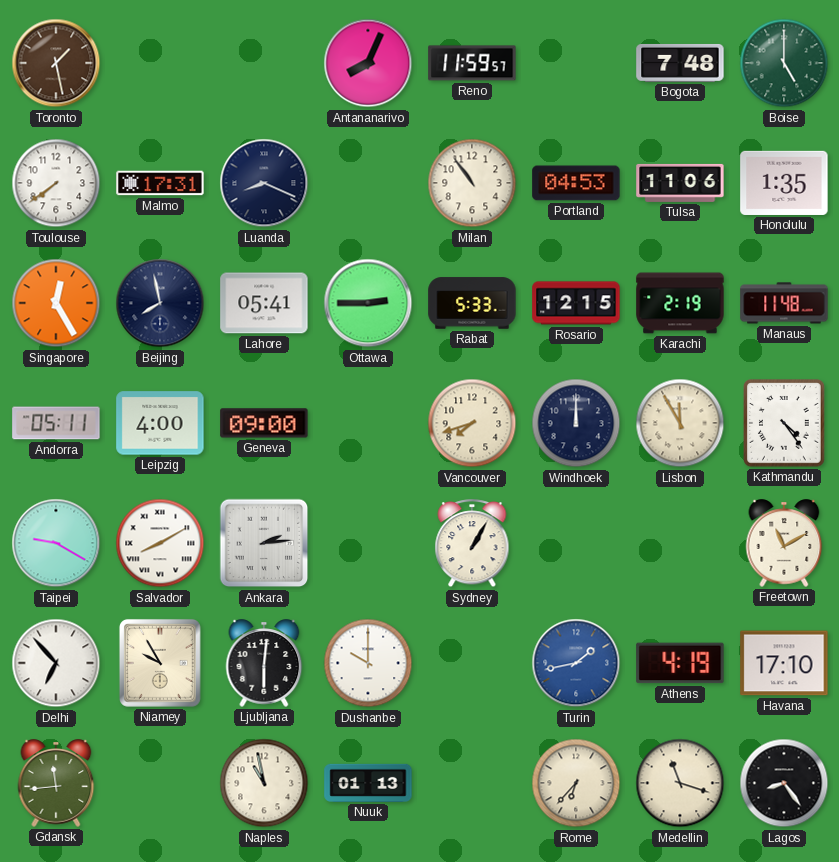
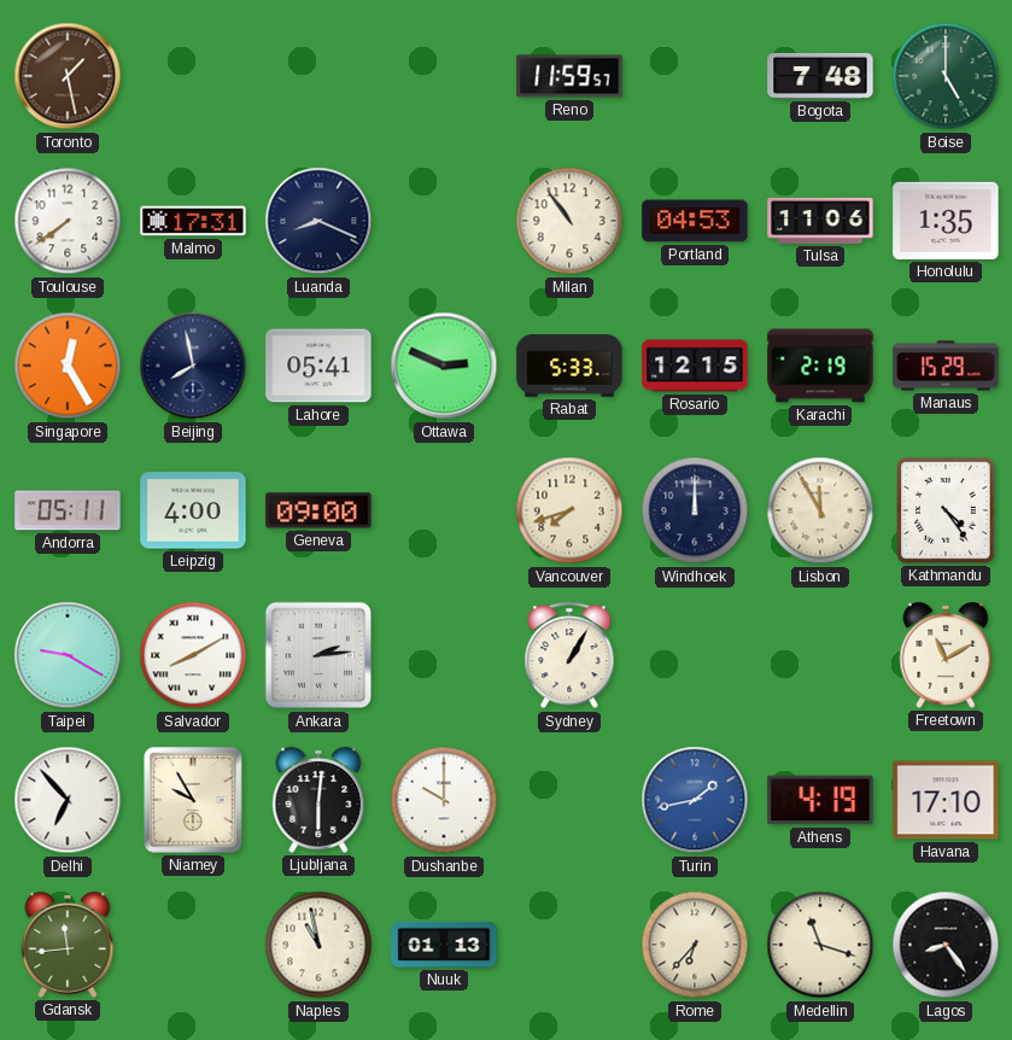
Antananarivo: 8:04 -> none
Ottawa: 2:45 -> 2:49
Manaus: 11:48 -> 15:29
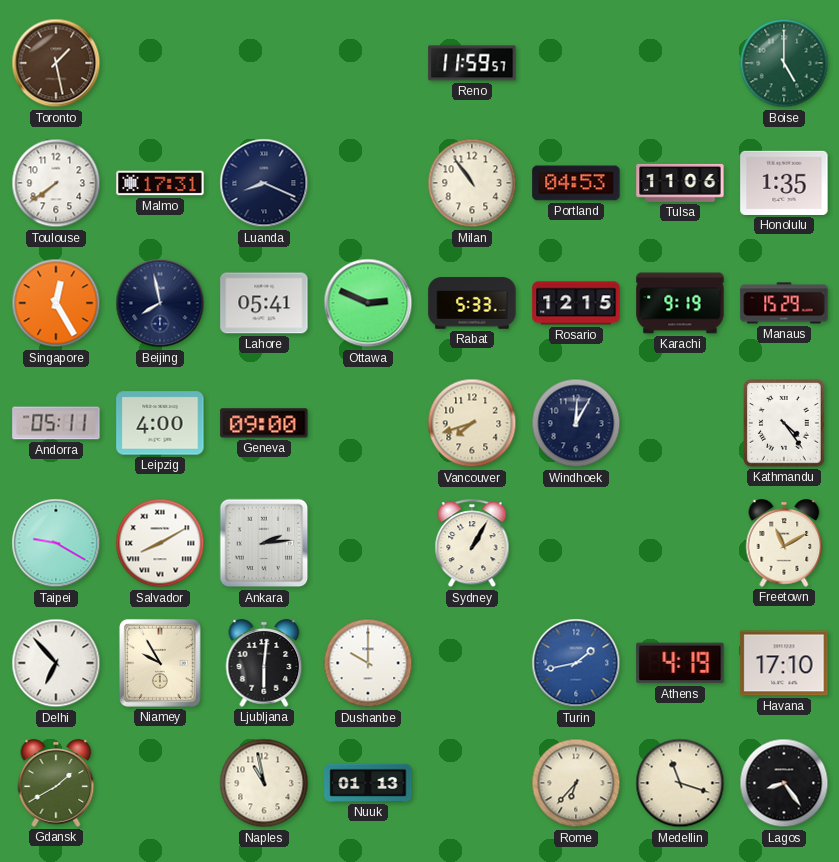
Bogota: 7:48 -> none
Karachi: 2:19 -> 9:19
Windhoek: 12:00 -> 12:05
Lisbon: 11:55 -> none
Gdansk: 11:44 -> 1:40
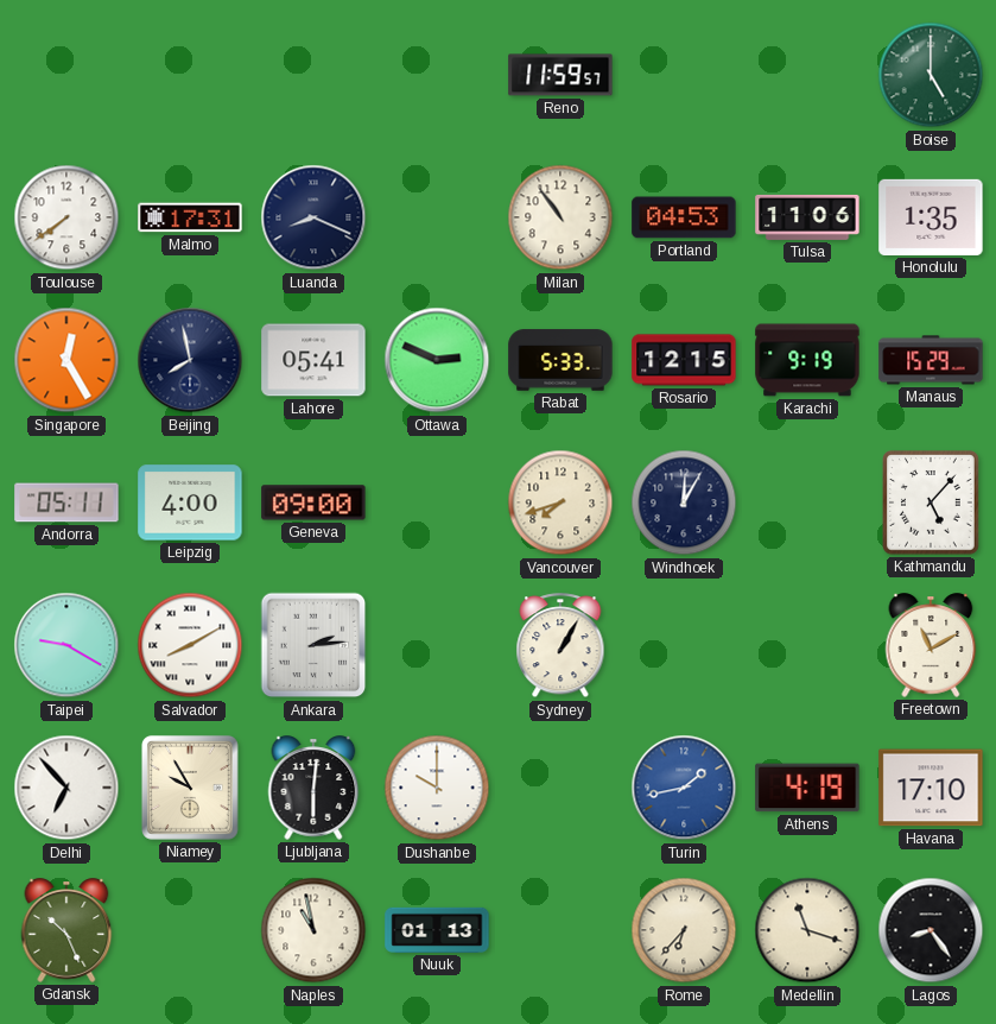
Toronto: 1:28 -> none
Kathmandu: 4:24 -> 5:07
Gdansk: 1:40 -> 10:26
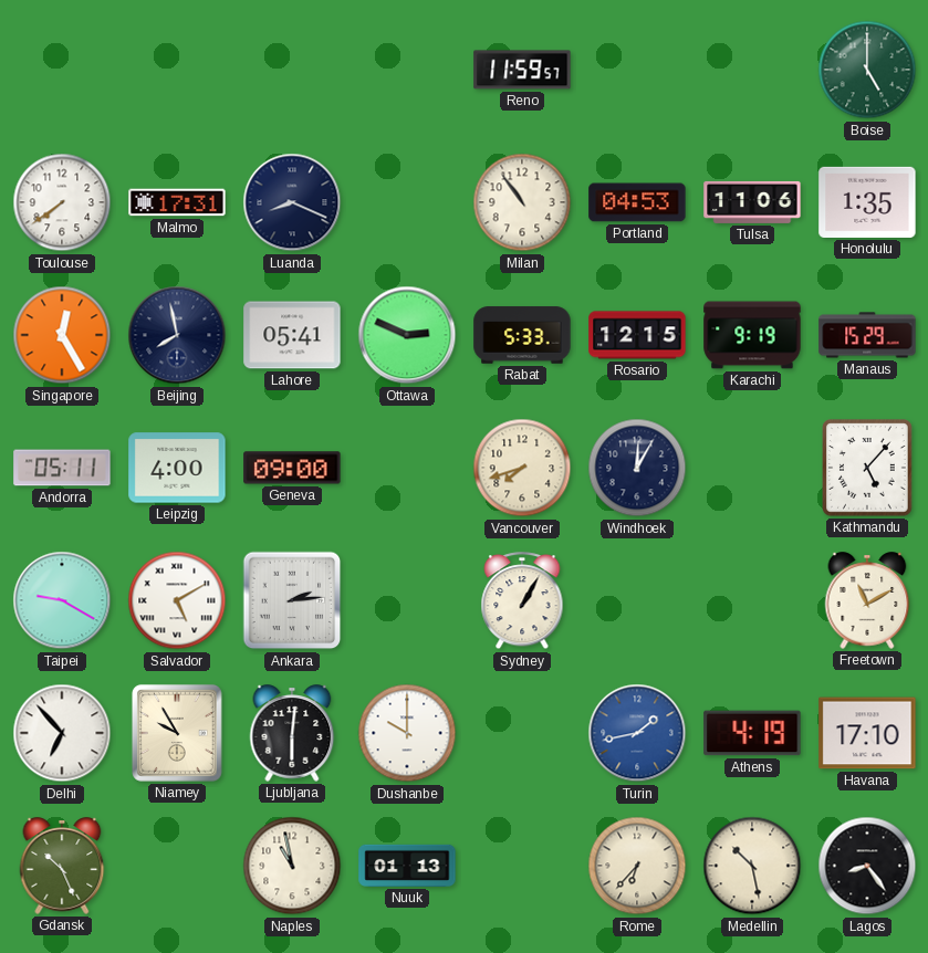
Salvador: 8:10 -> 5:10
Medellin: 11:18 -> 10:28
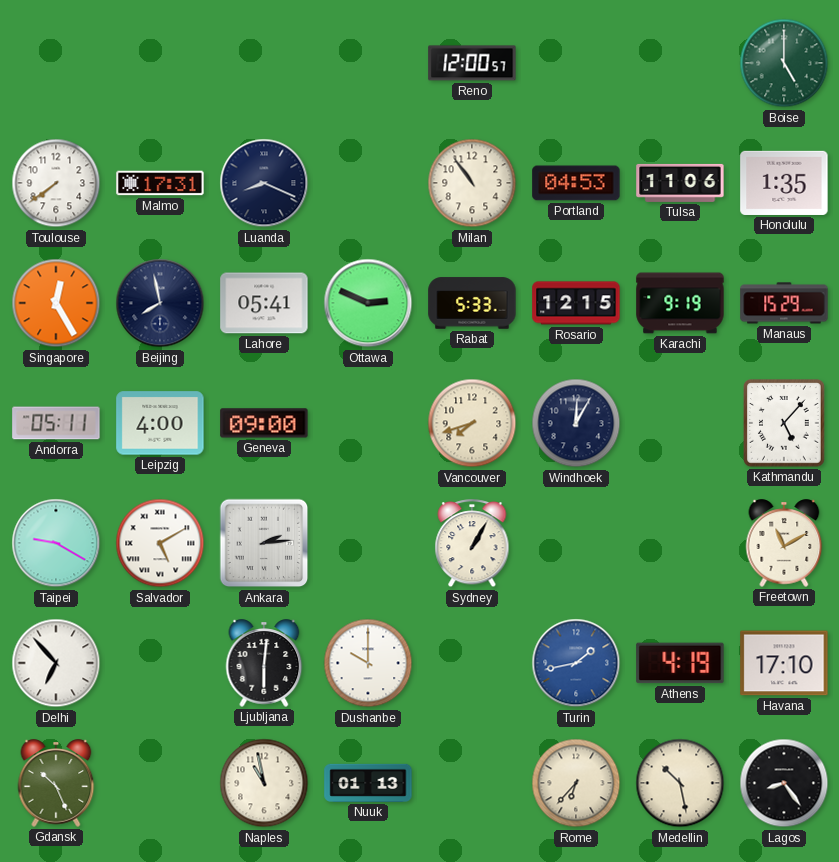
Reno: 11:59 -> 12:00
Niamey: 9:55 -> none
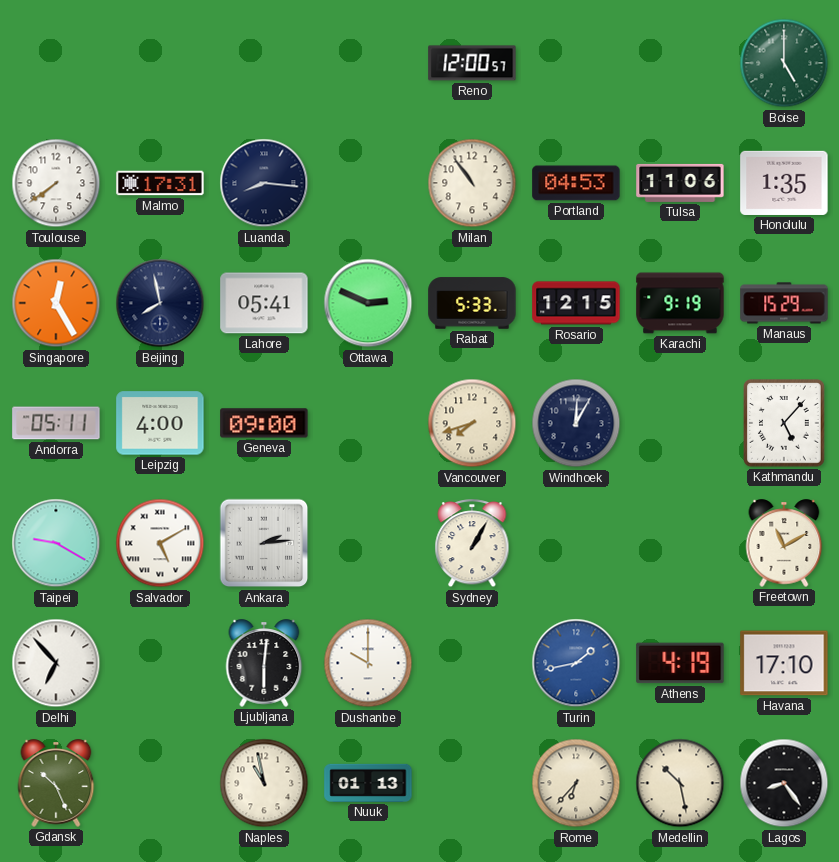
Luanda: 8:19 -> 8:16
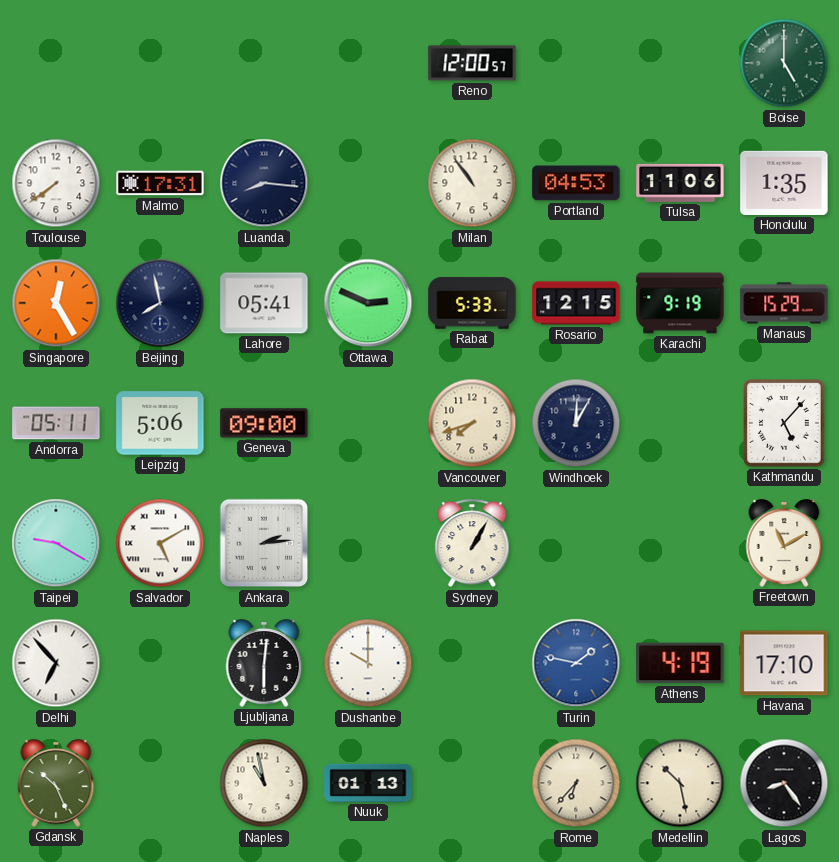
Leipzig: 4:00 -> 5:06
Turin: 1:43 -> 1:47
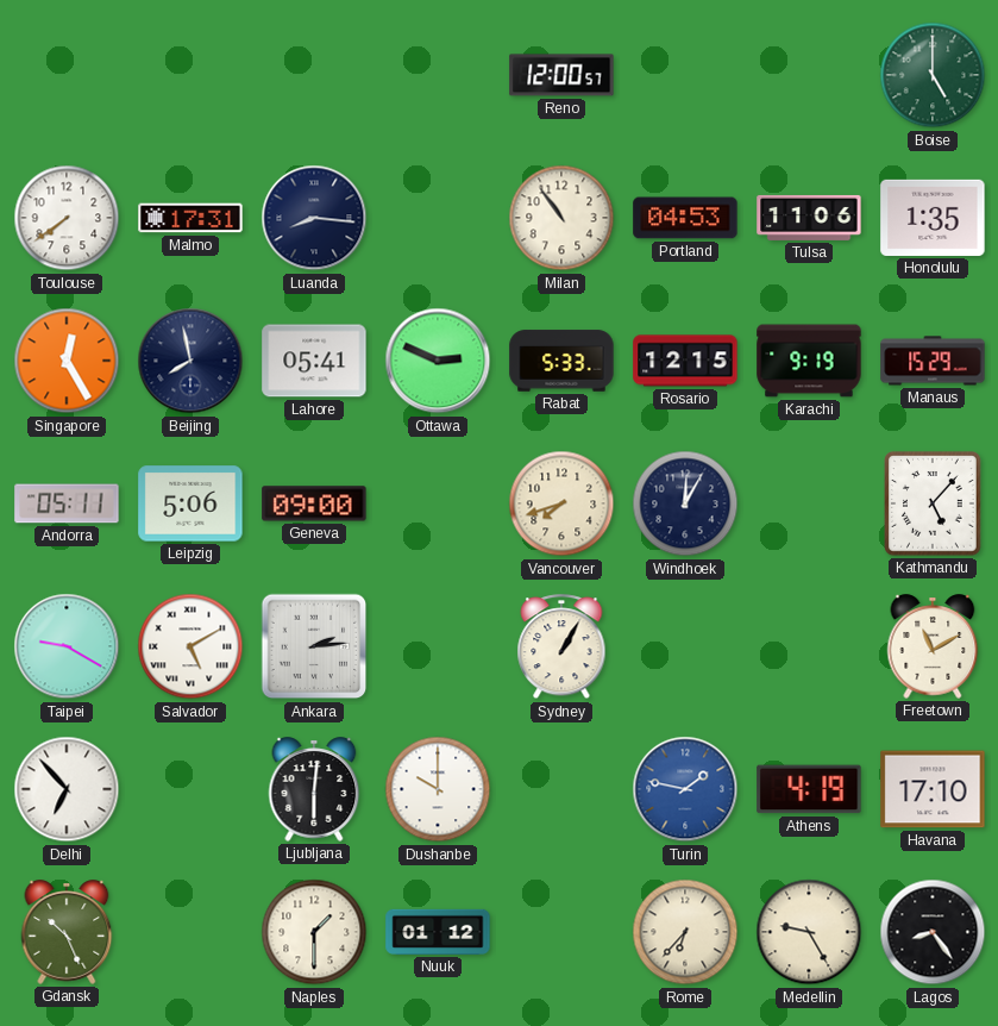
Naples: 10:58 -> 1:30
Nuuk: 01:13 -> 01:12
Medellin: 10:28 -> 9:25
